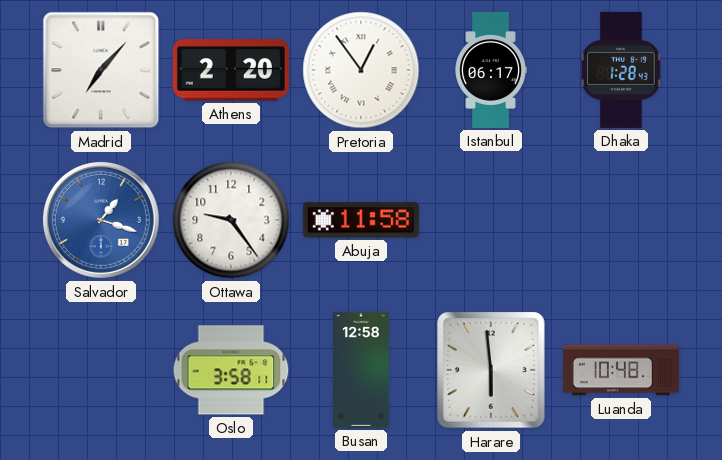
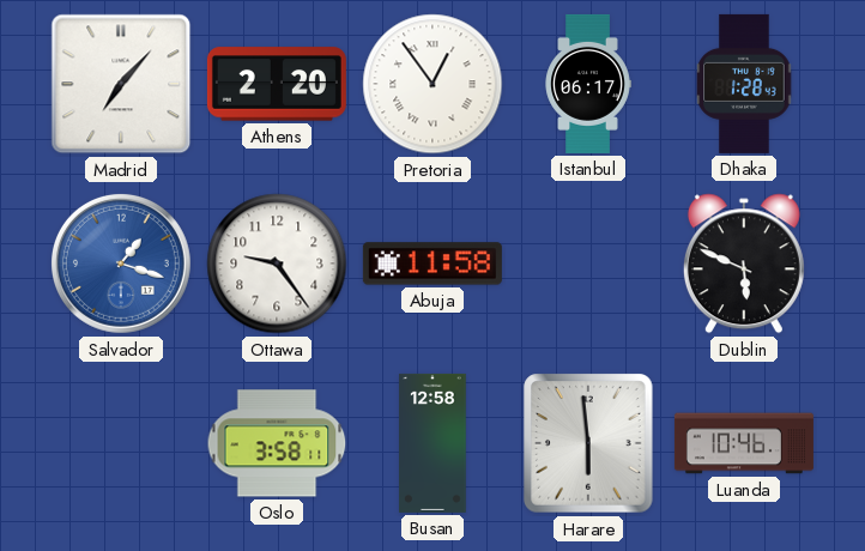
Dublin: none -> 5:49
Luanda: 10:48 -> 10:46
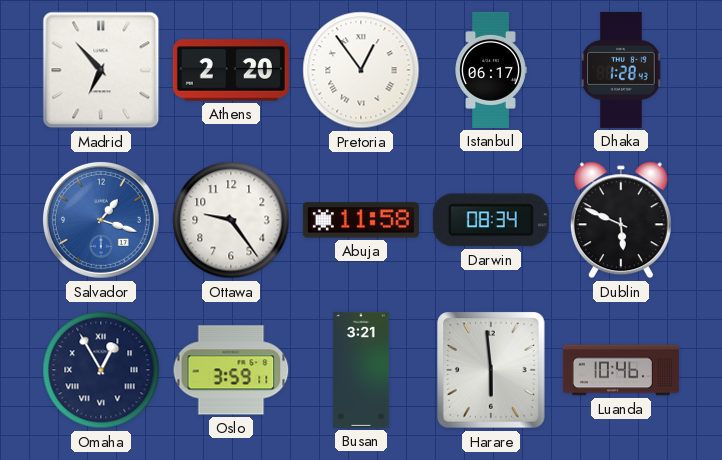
Madrid: 7:07 -> 6:53
Darwin: none -> 08:34
Omaha: none -> 12:55
Oslo: 3:58 -> 3:59
Busan: 12:58 -> 3:21
